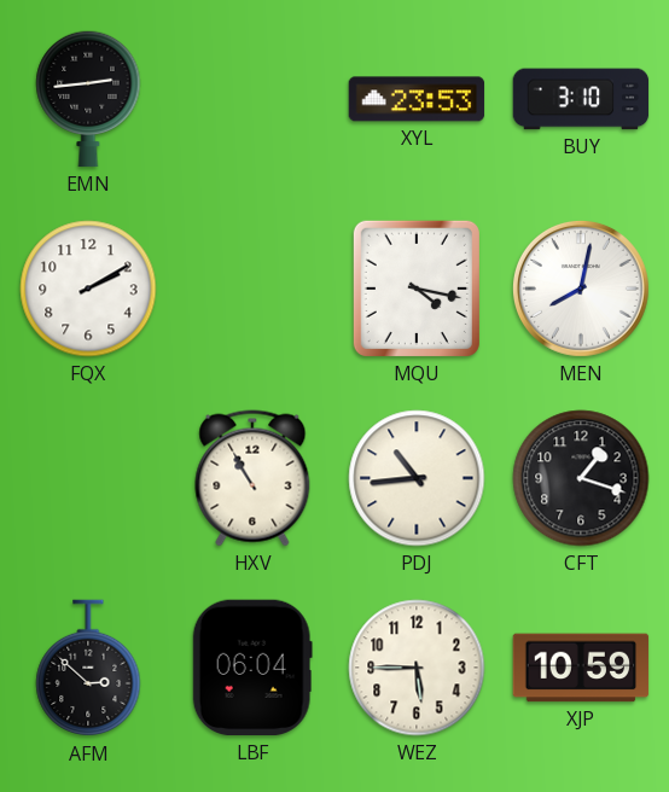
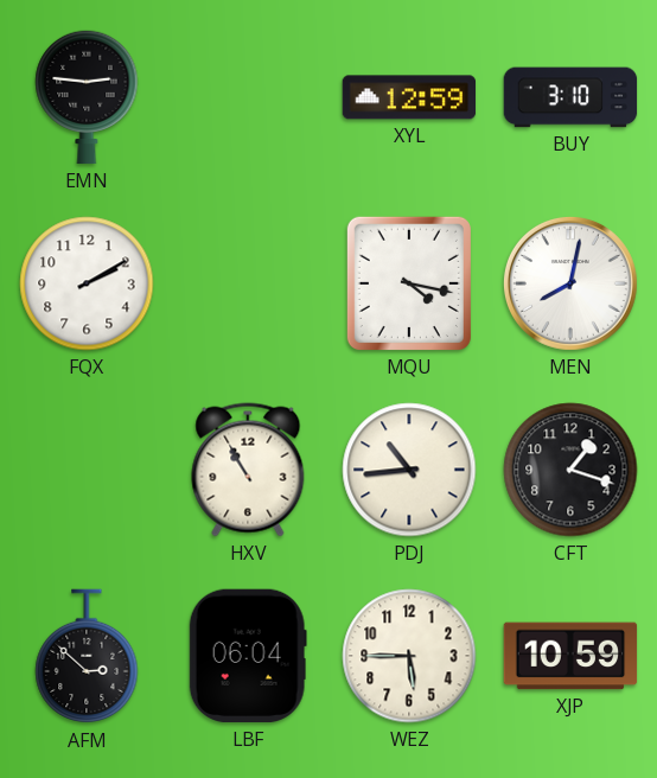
EMN: 2:44 -> 2:46
XYL: 23:53 -> 12:59
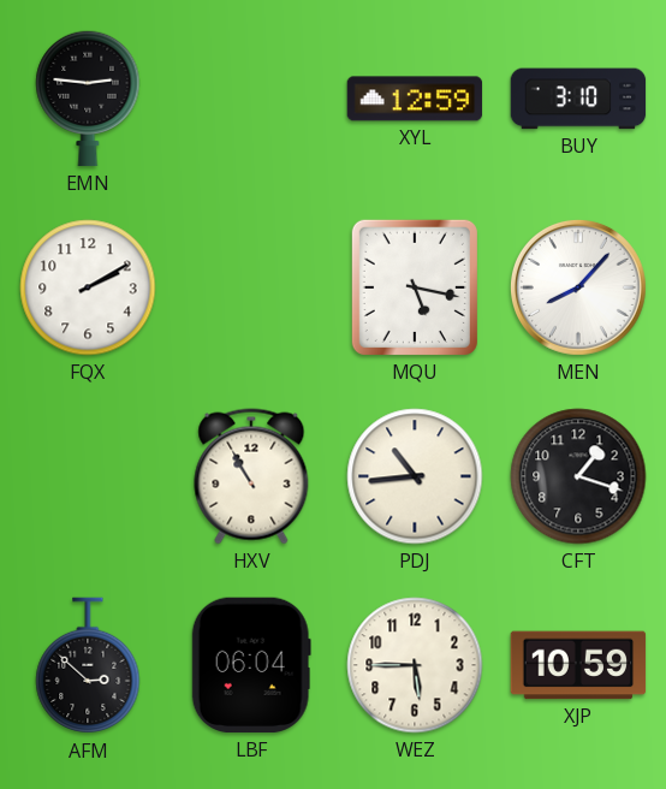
MQU: 4:17 -> 5:17
MEN: 8:02 -> 8:07
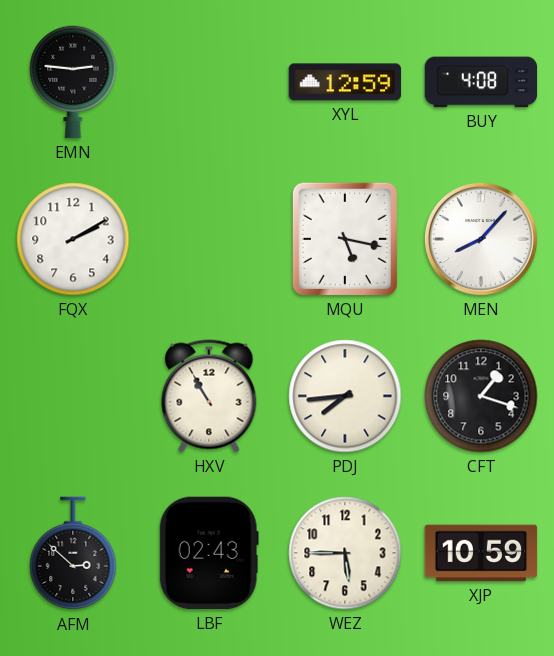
BUY: 3:10 -> 4:08
PDJ: 10:44 -> 7:44
LBF: 06:04 -> 02:43
